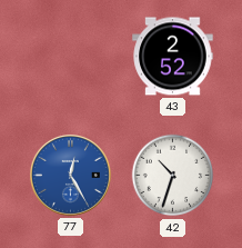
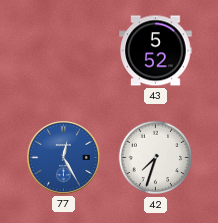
43: 2:52 -> 5:52
42: 10:33 -> 7:33
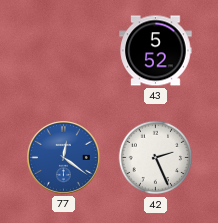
77: 12:25 -> 12:21
42: 7:33 -> 2:26
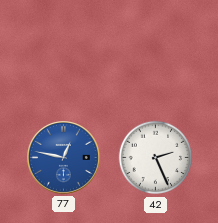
43: 5:52 -> none
77: 12:21 -> 12:47
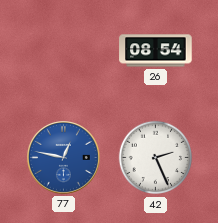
26: none -> 08:54
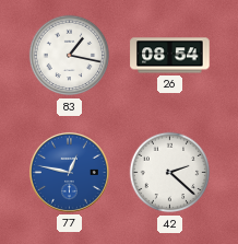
83: none -> 1:17
42: 2:26 -> 2:22
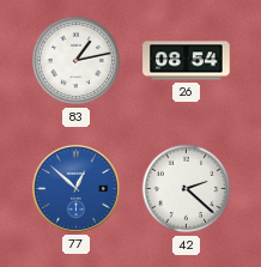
83: 1:17 -> 1:13
77: 12:47 -> 12:52
